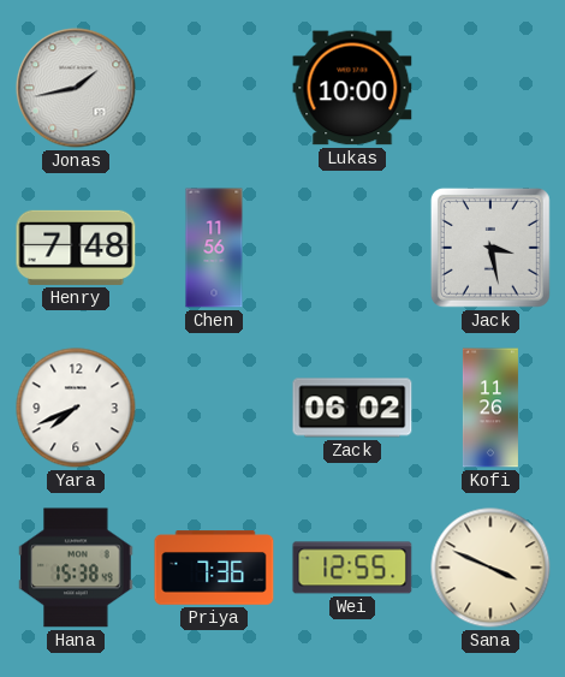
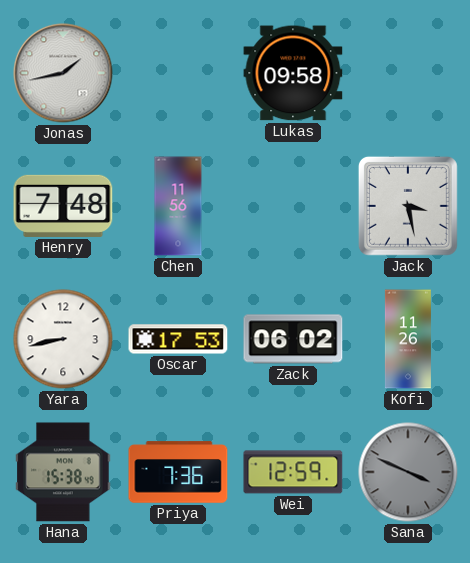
Lukas: 10:00 -> 09:58
Yara: 7:41 -> 8:43
Oscar: none -> 17:53
Wei: 12:55 -> 12:59
Sana dial: cream -> grey
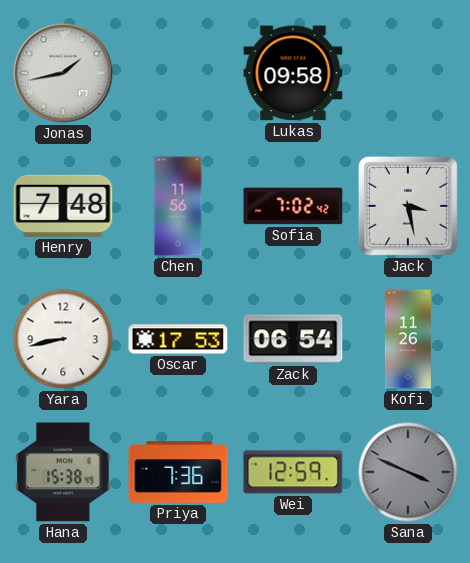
Sofia: none -> 7:02
Zack: 06:02 -> 06:54
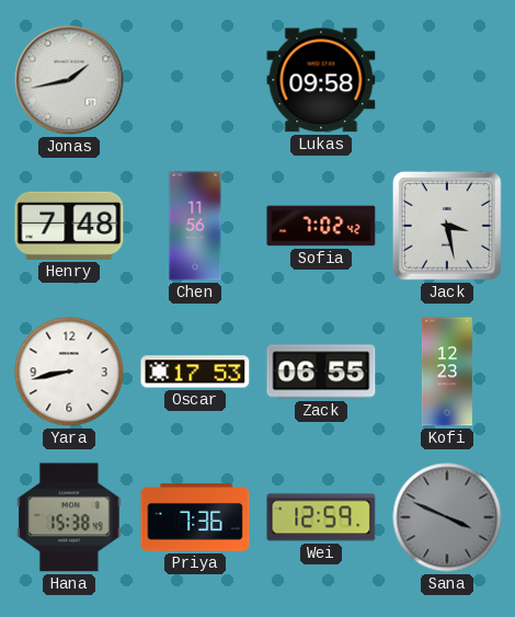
Zack: 06:54 -> 06:55
Kofi: 11:26 -> 12:23
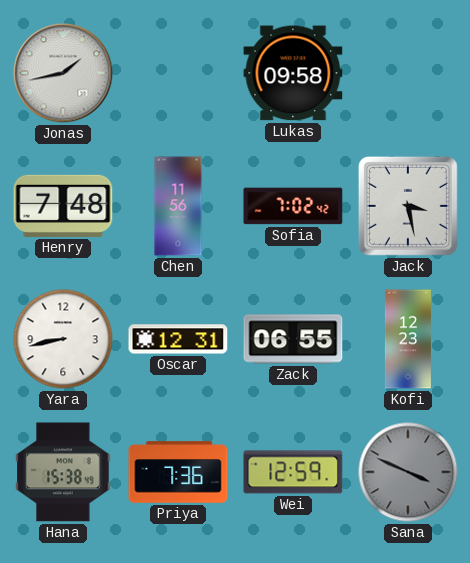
Oscar: 17:53 -> 12:31
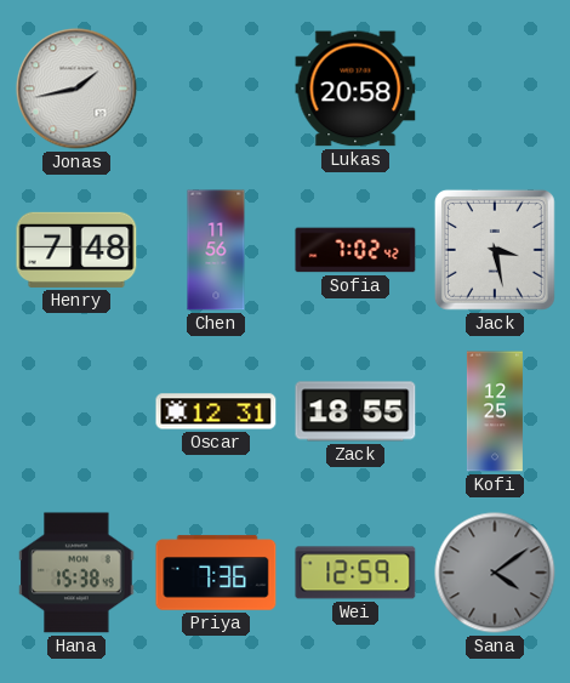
Lukas: 09:58 -> 20:58
Yara: 8:43 -> none
Zack: 06:55 -> 18:55
Kofi: 12:23 -> 12:25
Sana: 3:49 -> 4:09
